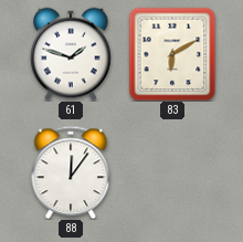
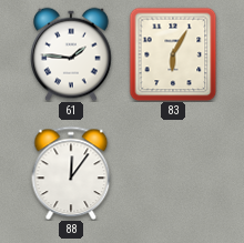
61: 1:48 -> 1:46
83: 6:10 -> 6:05
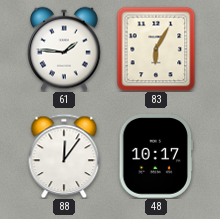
48: none -> 10:17
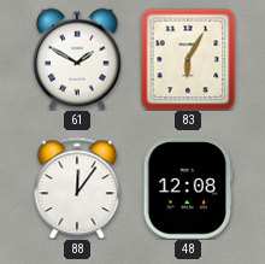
61: 1:46 -> 1:50
48: 10:17 -> 12:08
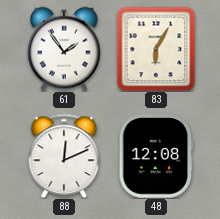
61: 1:50 -> 1:54
88: 12:06 -> 12:11
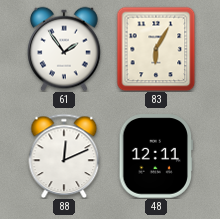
48: 12:08 -> 12:11
